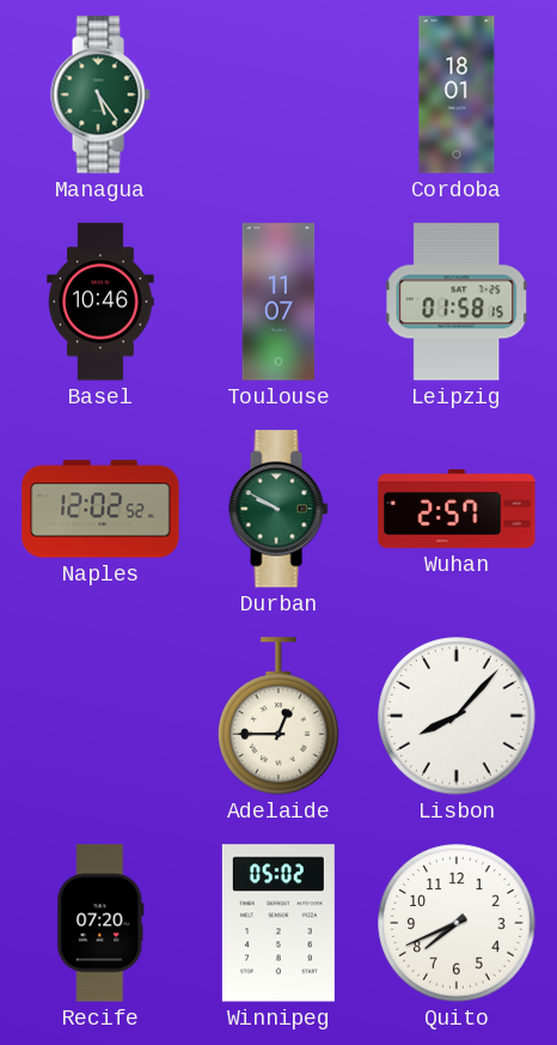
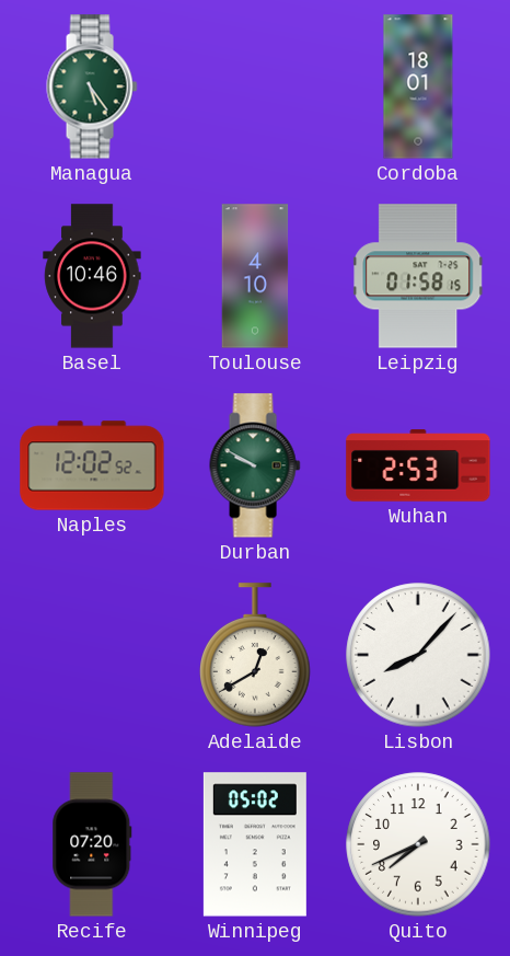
Toulouse: 11:07 -> 4:10
Wuhan: 2:57 -> 2:53
Adelaide: 12:45 -> 12:40
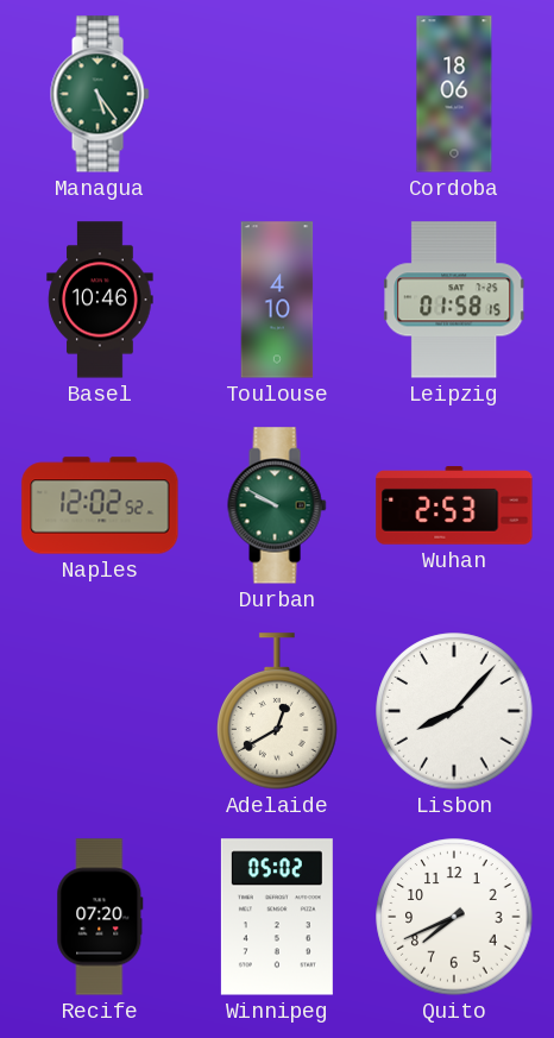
Cordoba: 18:01 -> 18:06
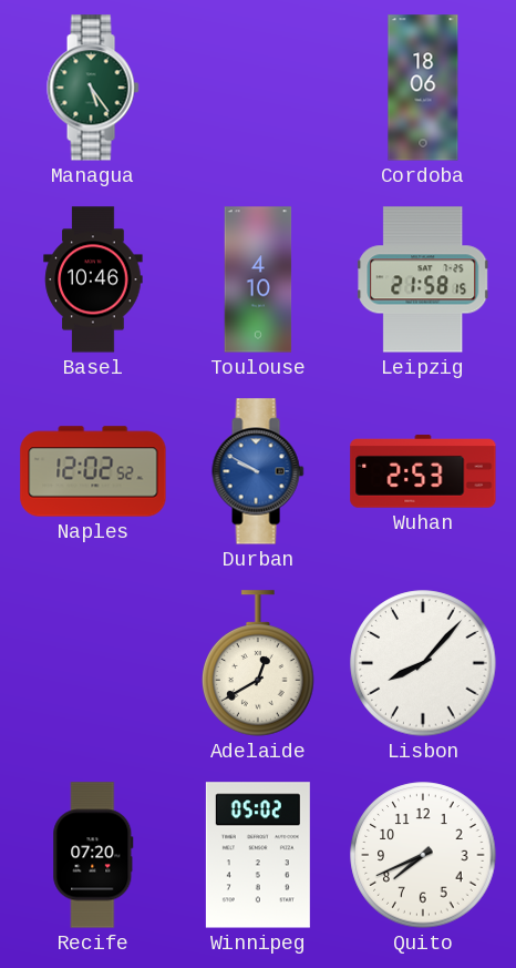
Leipzig: 01:58 -> 21:58
Durban dial: green -> blue
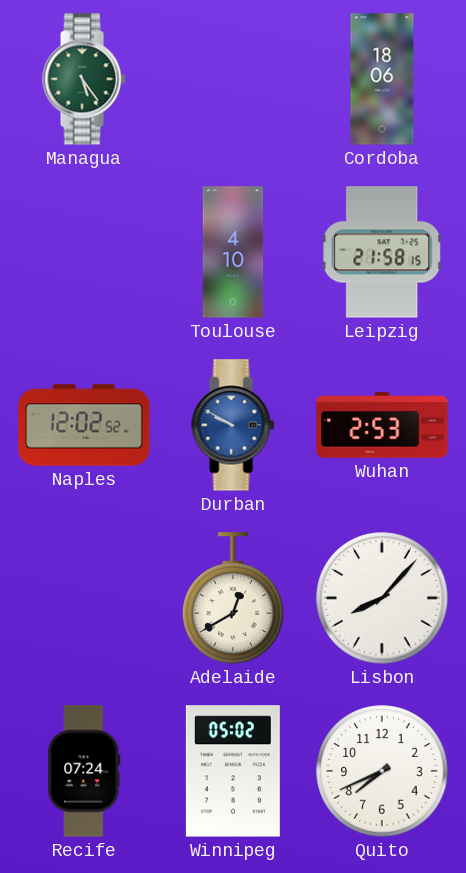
Basel: 10:46 -> none
Recife: 07:20 -> 07:24
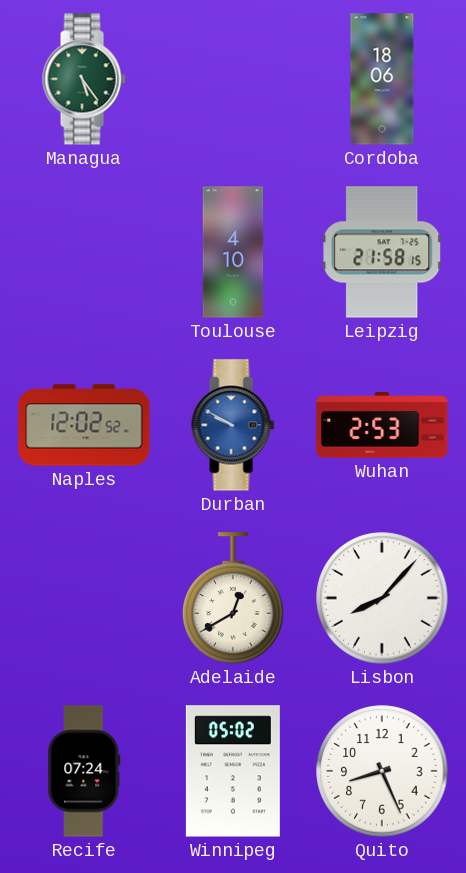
Quito: 7:41 -> 8:26
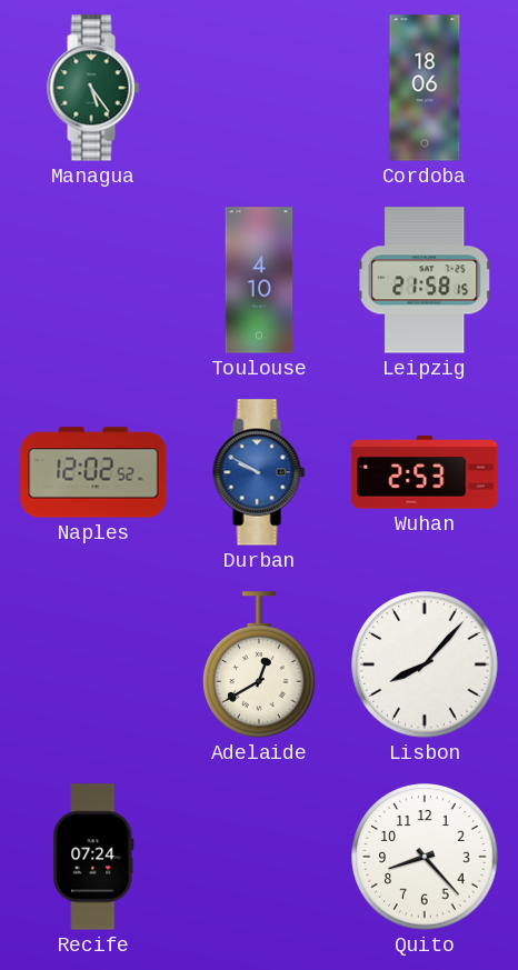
Winnipeg: 05:02 -> none
Quito: 8:26 -> 8:23
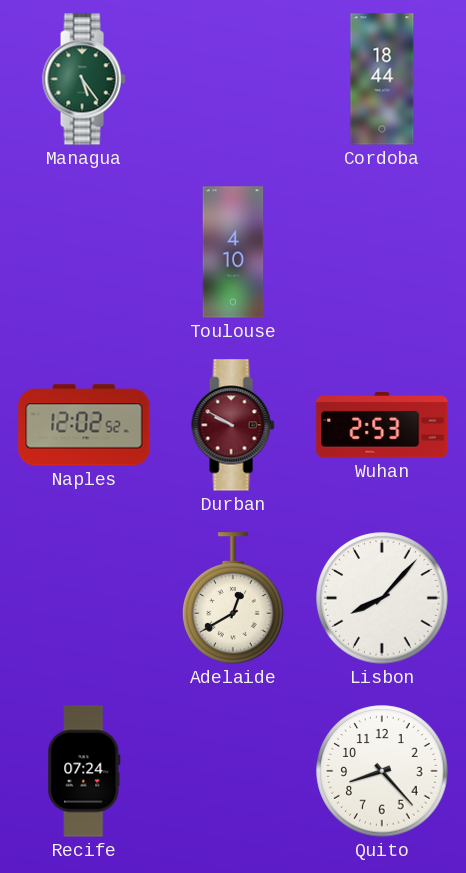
Cordoba: 18:06 -> 18:44
Leipzig: 21:58 -> none
Durban dial: blue -> burgundy
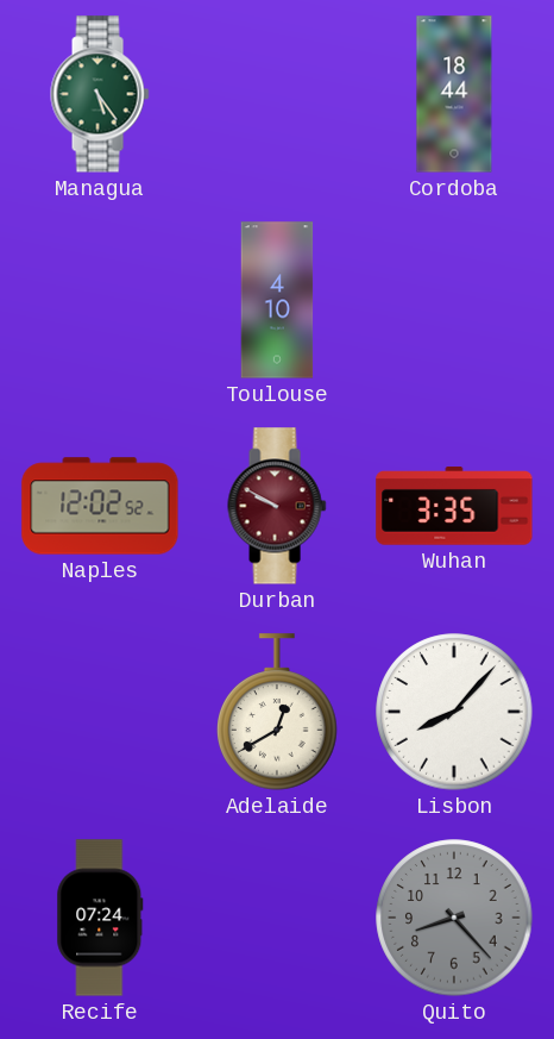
Wuhan: 2:53 -> 3:35
Quito dial: white -> grey
